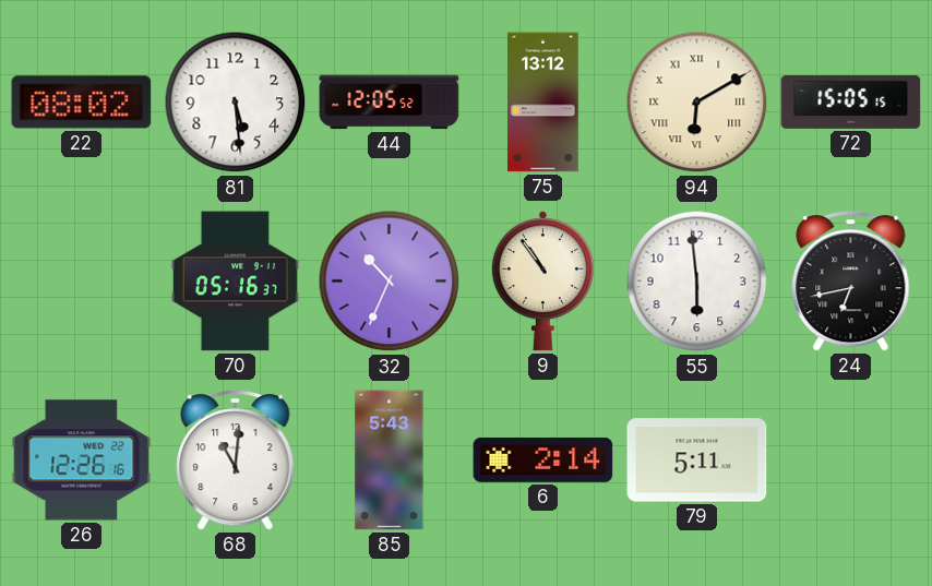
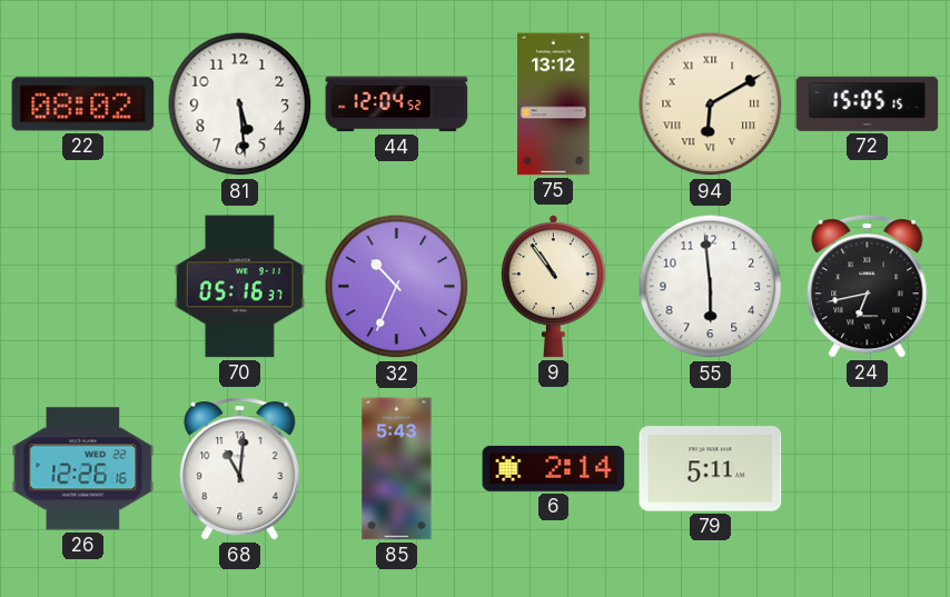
44: 12:05 -> 12:04
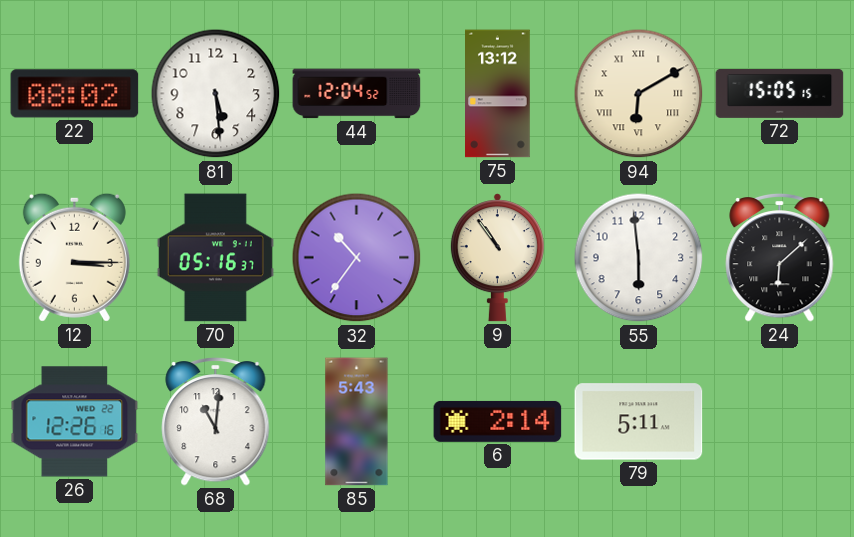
12: none -> 3:15
32: 10:34 -> 10:36
24: 6:43 -> 6:08
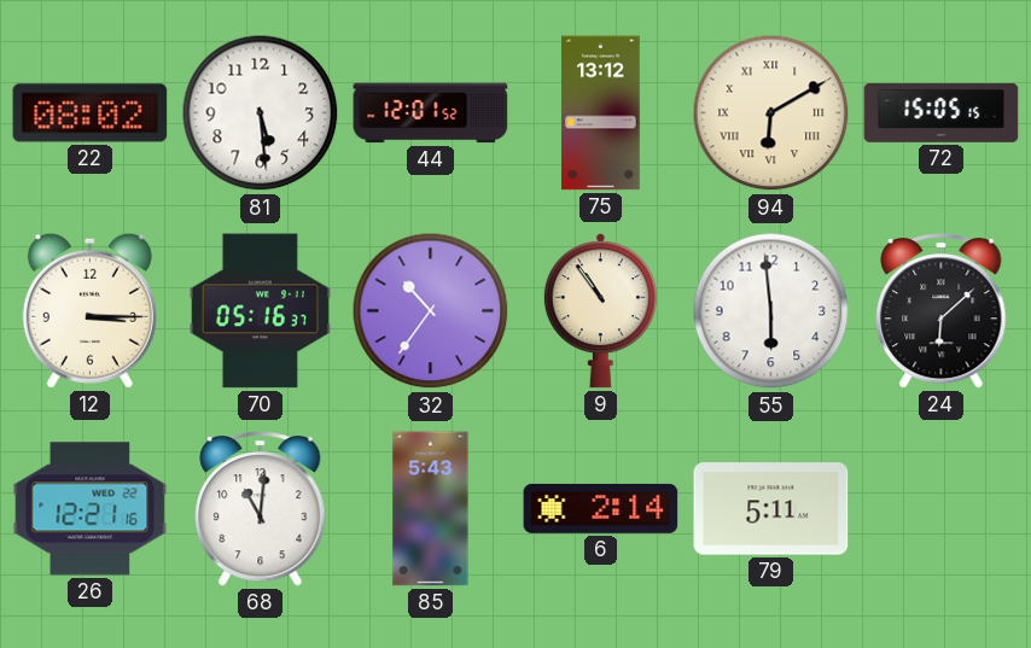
44: 12:04 -> 12:01
26: 12:26 -> 12:21
